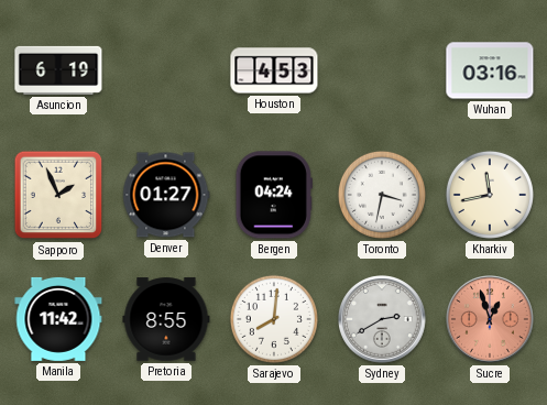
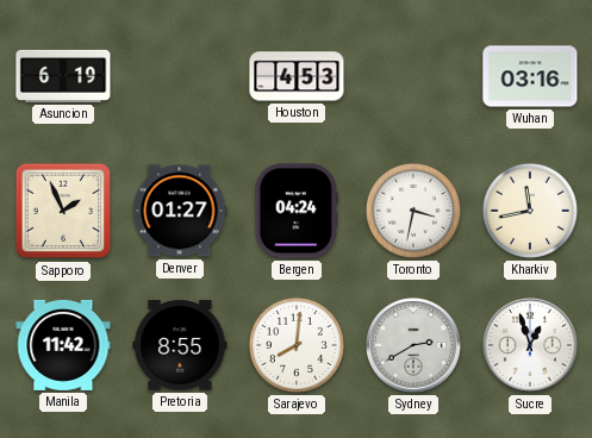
Sucre dial: salmon -> white
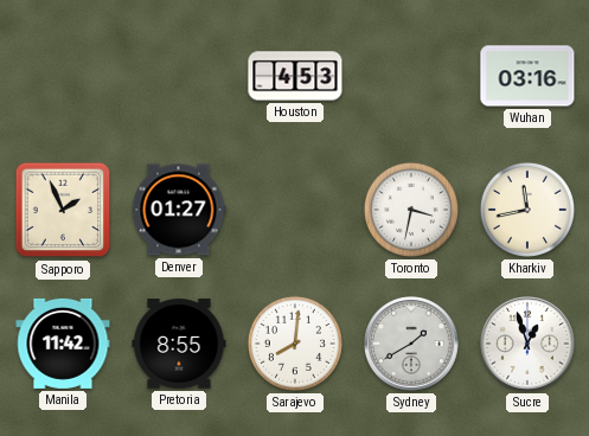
Asuncion: 6:19 -> none
Bergen: 04:24 -> none
Sydney: 2:40 -> 1:40
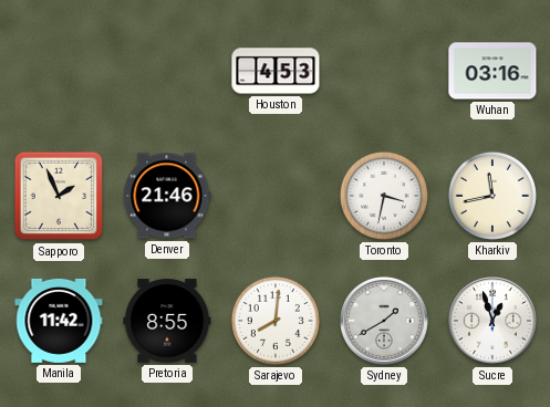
Denver: 01:27 -> 21:46
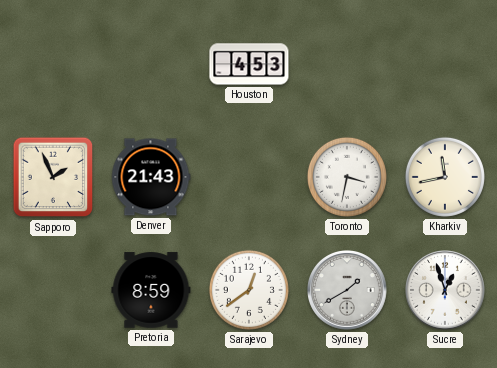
Wuhan: 03:16 -> none
Denver: 21:46 -> 21:43
Manila: 11:42 -> none
Pretoria: 8:55 -> 8:59
Sarajevo: 8:01 -> 12:39
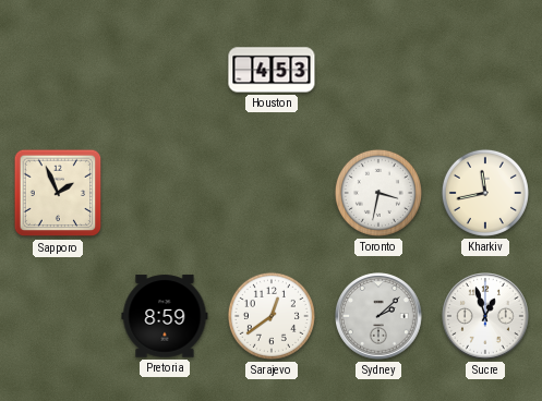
Denver: 21:43 -> none
Sydney: 1:40 -> 2:08
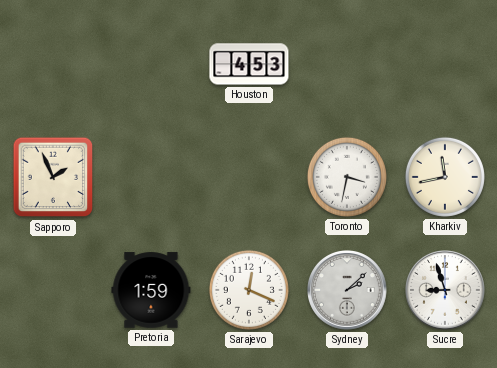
Pretoria: 8:59 -> 1:59
Sarajevo: 12:39 -> 12:19
Sucre: 12:57 -> 8:57
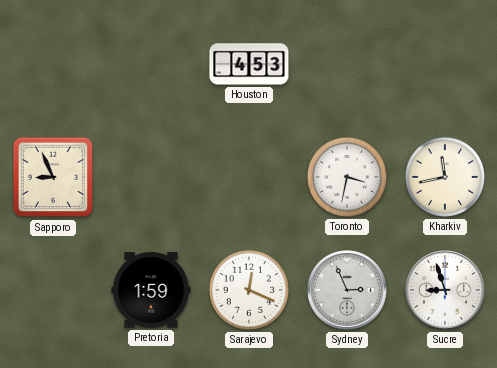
Sapporo: 1:56 -> 8:56
Sydney: 2:08 -> 2:56
